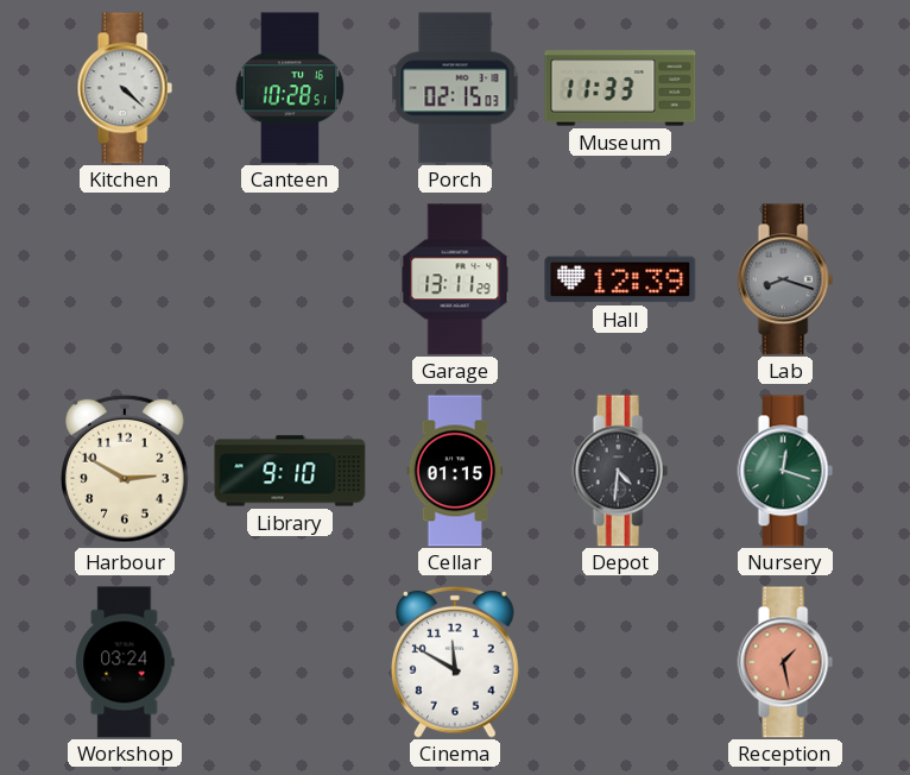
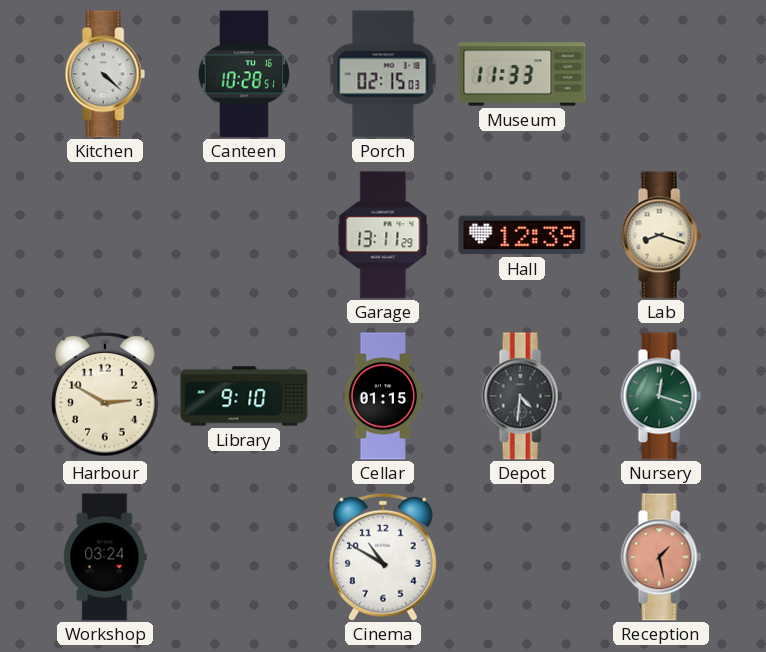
Lab dial: grey -> cream
Cinema: 11:50 -> 10:50
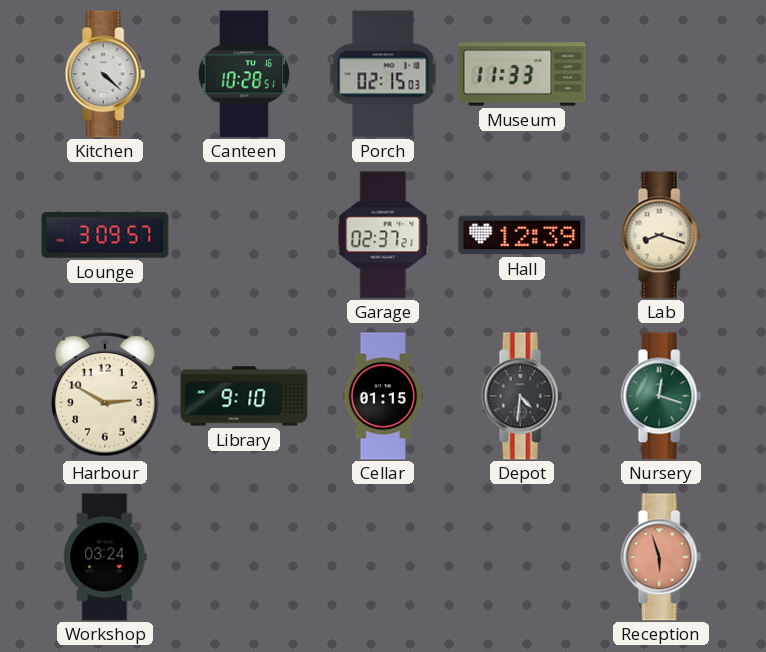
Lounge: none -> 3:09
Garage: 13:11 -> 02:37
Cinema: 10:50 -> none
Reception: 1:28 -> 5:57
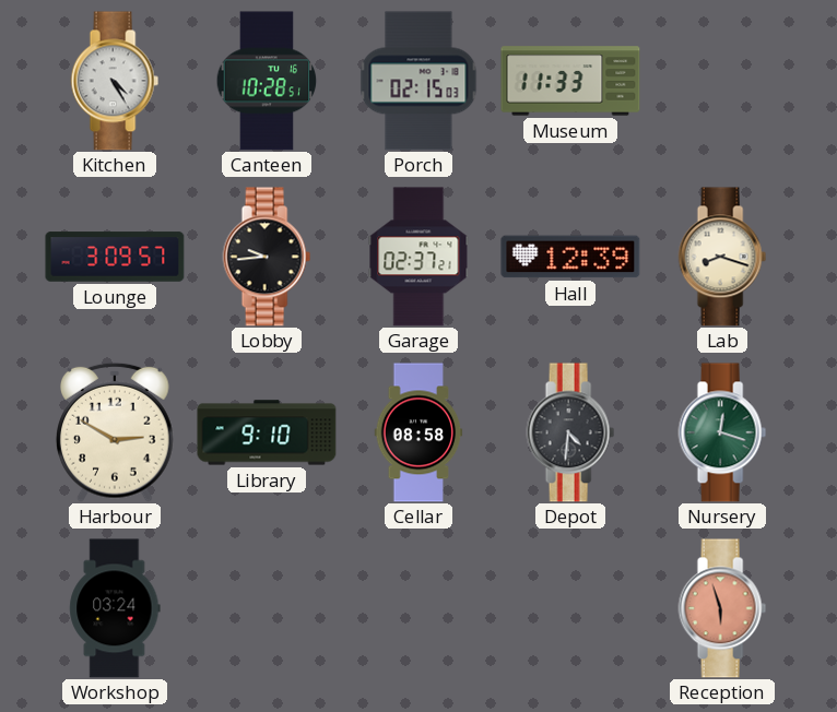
Kitchen: 4:22 -> 4:25
Lobby: none -> 9:44
Cellar: 01:15 -> 08:58
